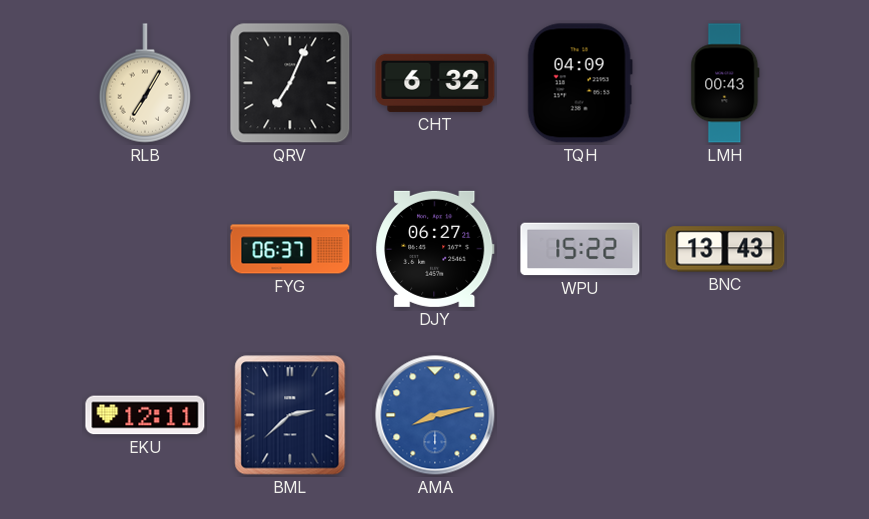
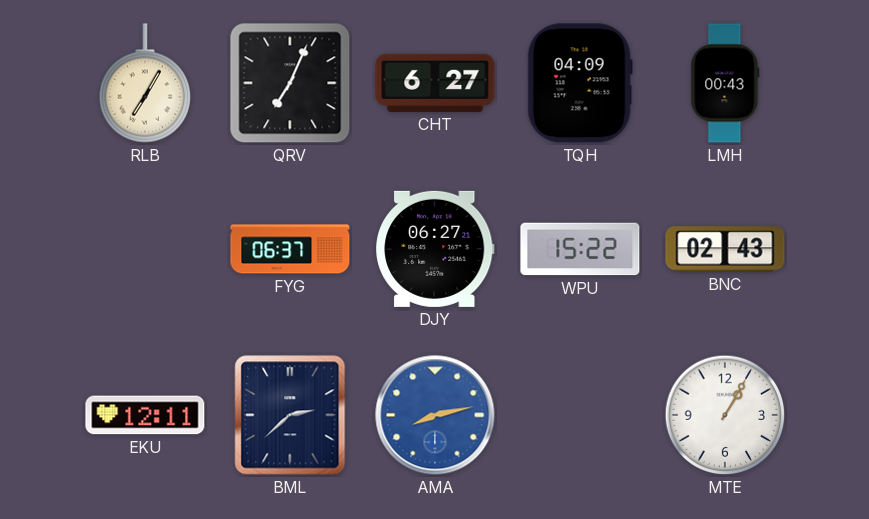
CHT: 6:32 -> 6:27
BNC: 13:43 -> 02:43
MTE: none -> 1:05
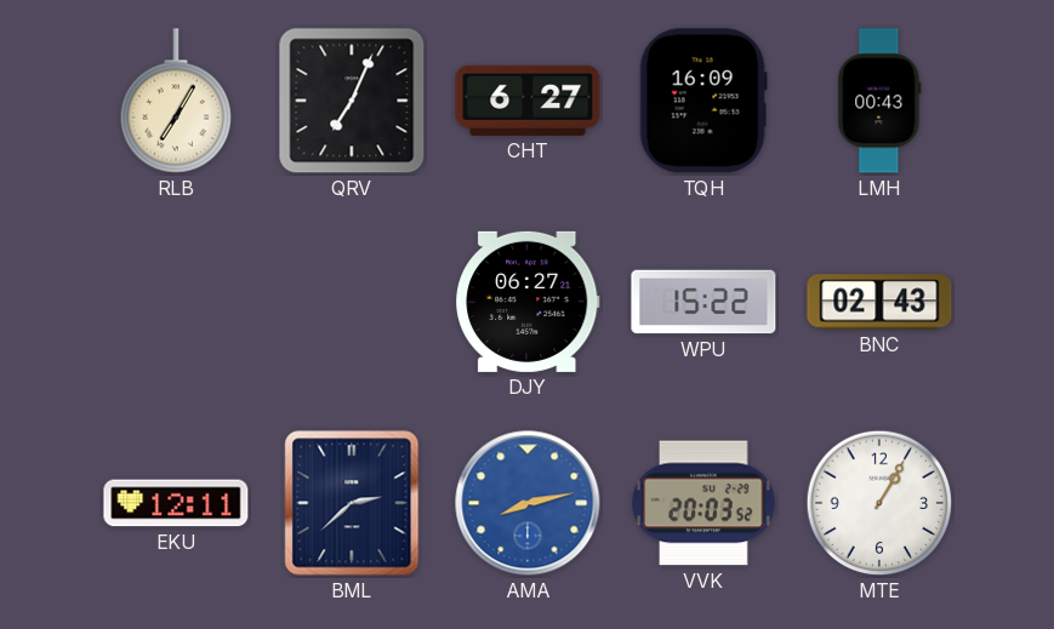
TQH: 04:09 -> 16:09
FYG: 06:37 -> none
VVK: none -> 20:03
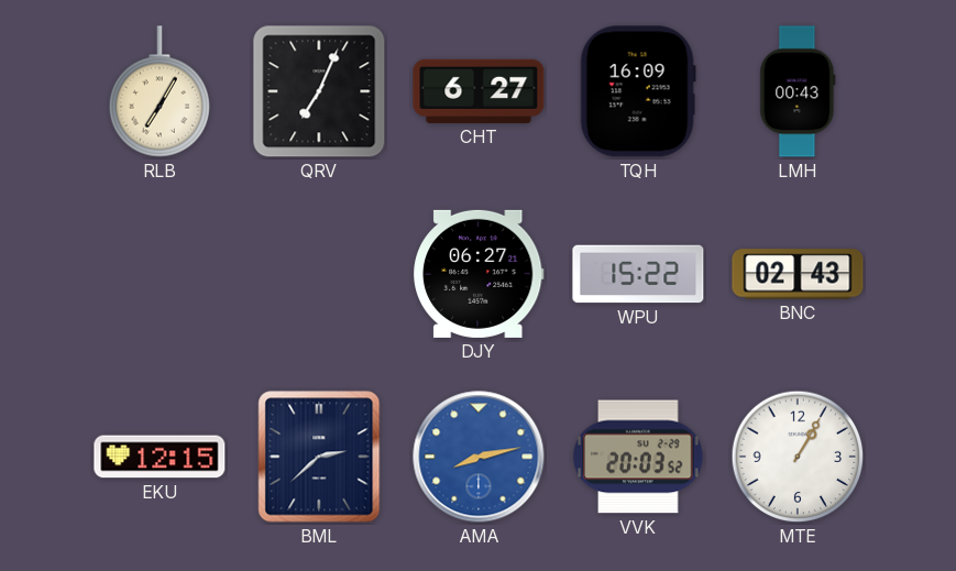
EKU: 12:11 -> 12:15
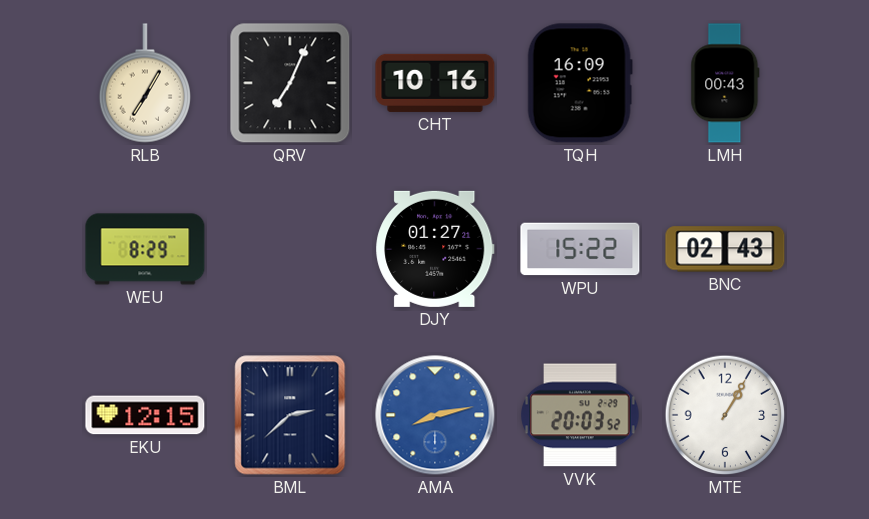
CHT: 6:27 -> 10:16
WEU: none -> 8:29
DJY: 06:27 -> 01:27
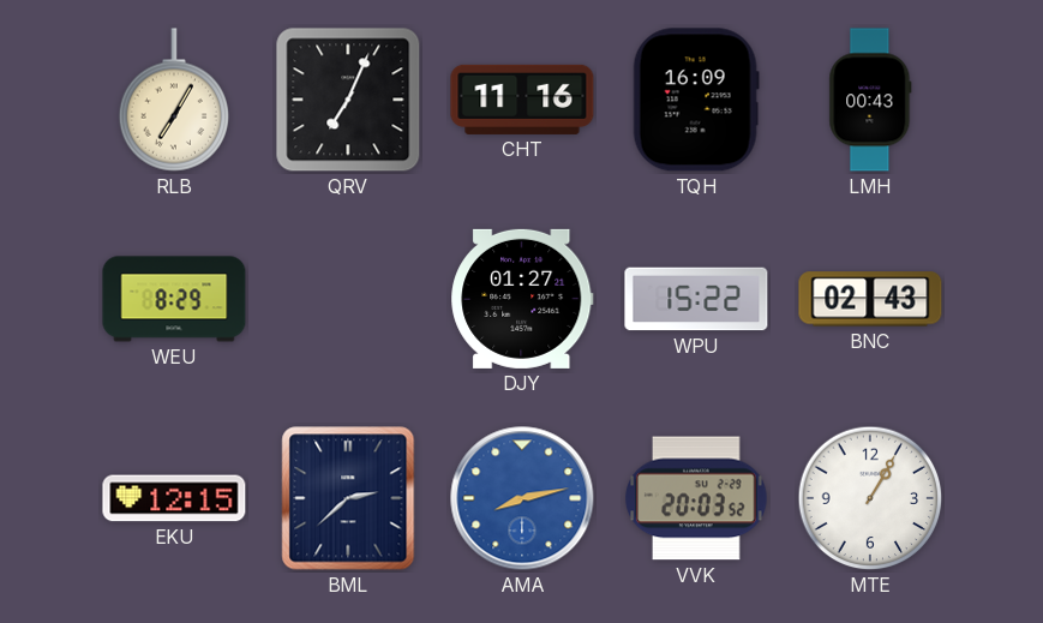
CHT: 10:16 -> 11:16
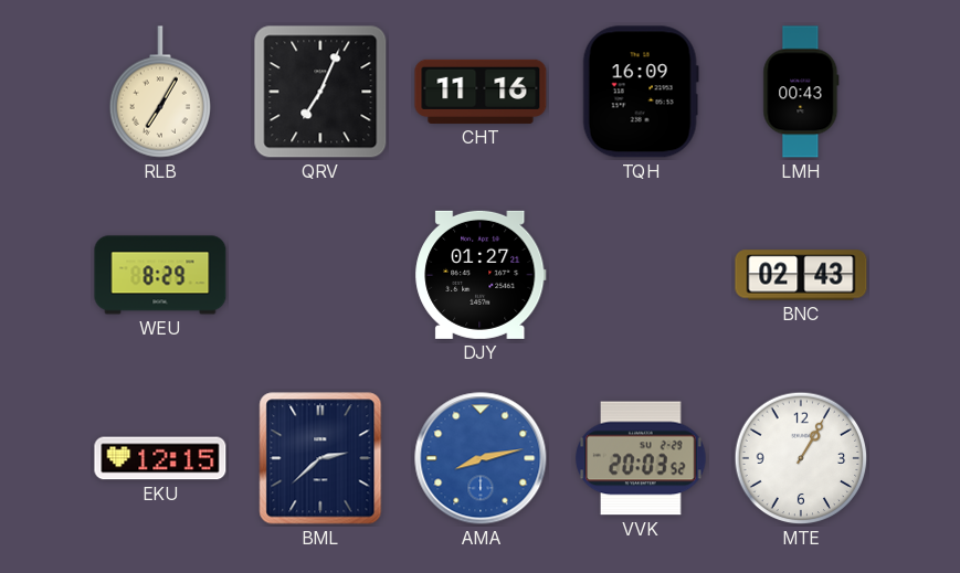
WPU: 15:22 -> none
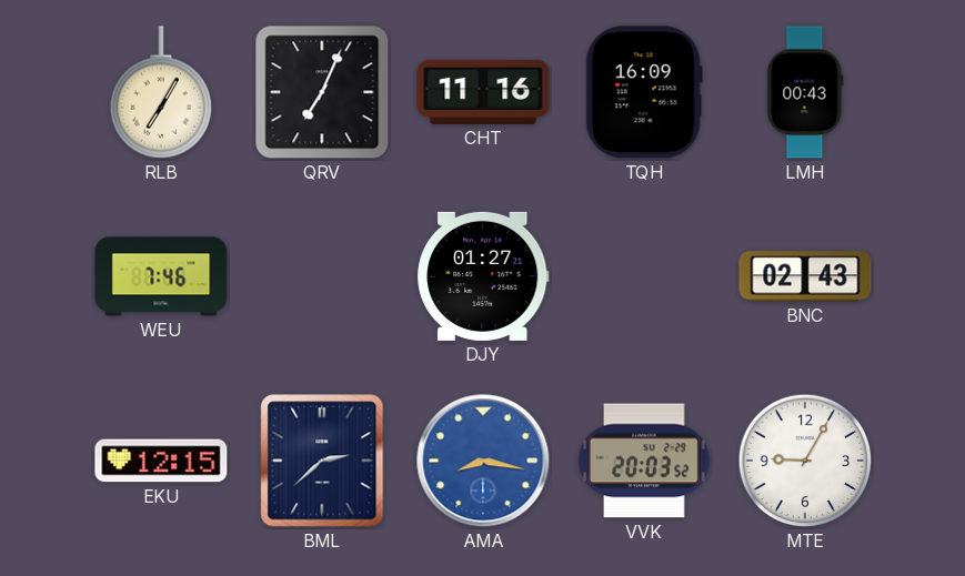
WEU: 8:29 -> 7:46
AMA: 8:13 -> 8:17
MTE: 1:05 -> 9:05
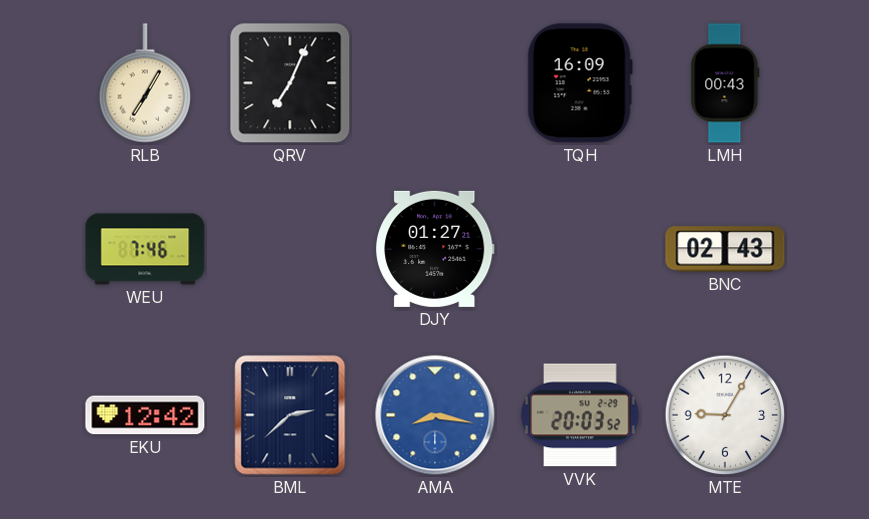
CHT: 11:16 -> none
EKU: 12:15 -> 12:42
